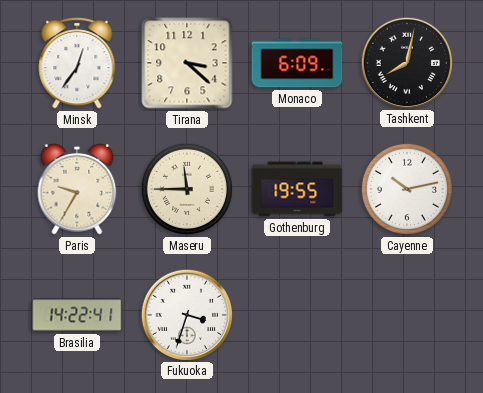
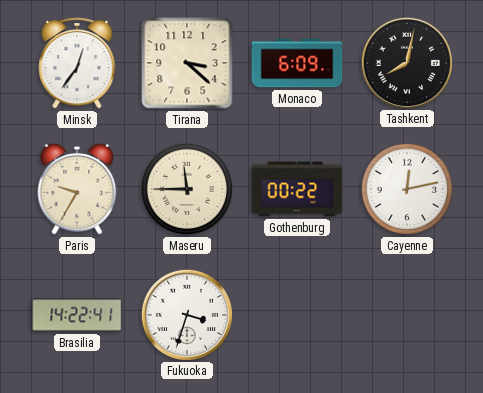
Gothenburg: 19:55 -> 00:22
Cayenne: 10:13 -> 12:13
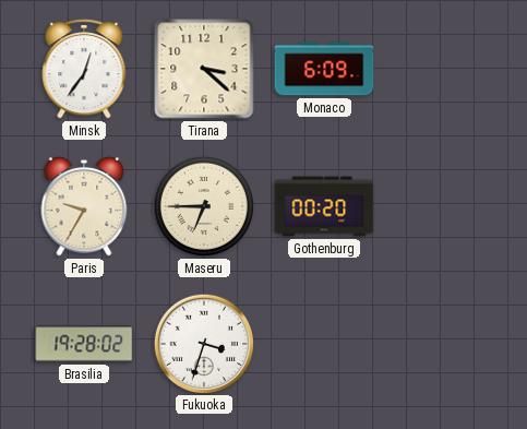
Tashkent: 8:02 -> none
Maseru: 11:45 -> 6:45
Gothenburg: 00:22 -> 00:20
Cayenne: 12:13 -> none
Brasilia: 14:22 -> 19:28
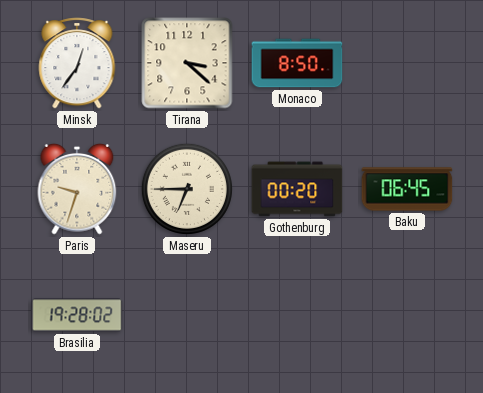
Monaco: 6:09 -> 8:50
Paris: 9:35 -> 9:33
Baku: none -> 06:45
Fukuoka: 3:33 -> none
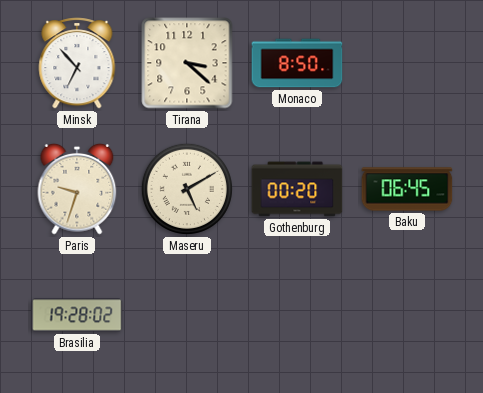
Minsk: 12:36 -> 6:53
Maseru: 6:45 -> 5:10
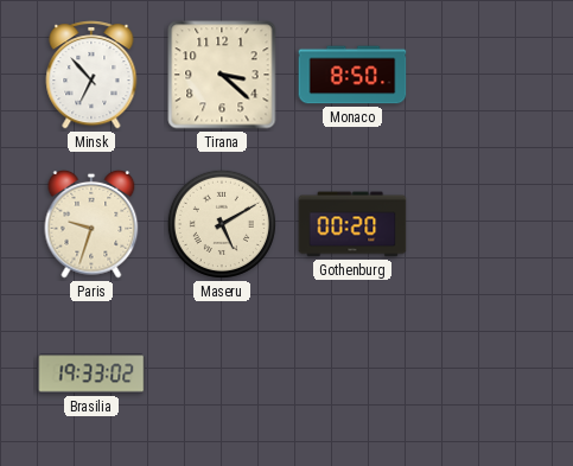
Baku: 06:45 -> none
Brasilia: 19:28 -> 19:33
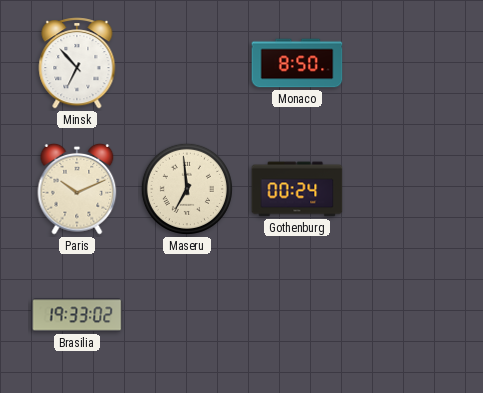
Tirana: 3:22 -> none
Paris: 9:33 -> 10:11
Maseru: 5:10 -> 6:59
Gothenburg: 00:20 -> 00:24
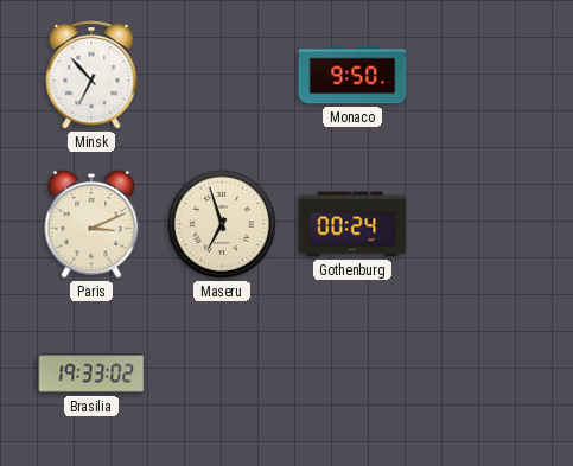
Monaco: 8:50 -> 9:50
Paris: 10:11 -> 3:11
Maseru: 6:59 -> 6:57
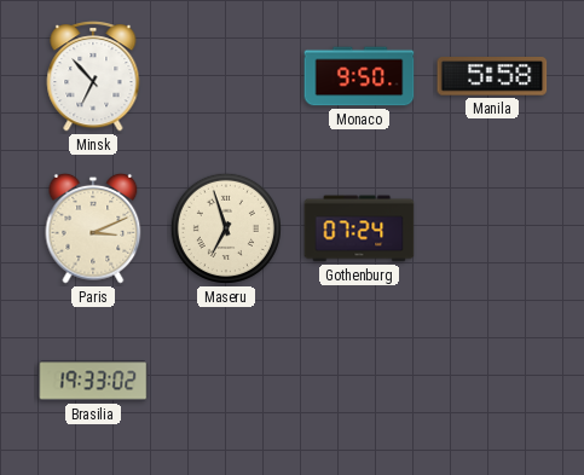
Manila: none -> 5:58
Gothenburg: 00:24 -> 07:24
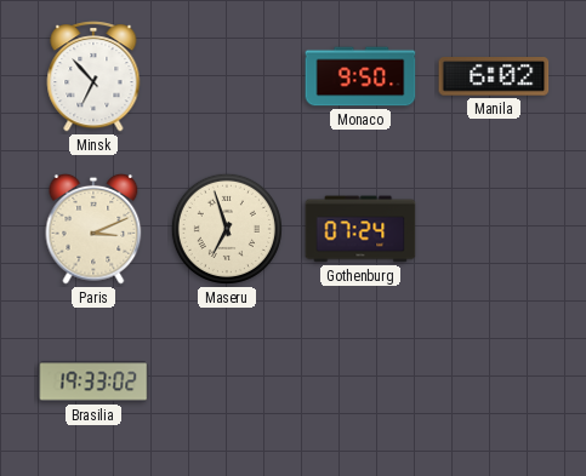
Manila: 5:58 -> 6:02
